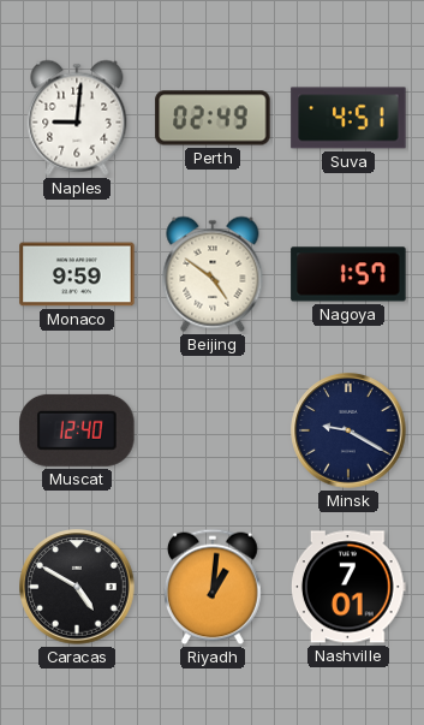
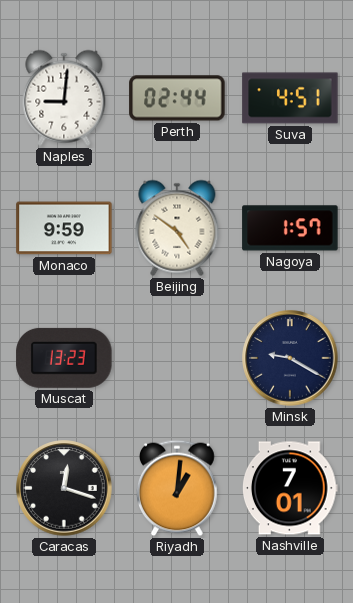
Perth: 02:49 -> 02:44
Muscat: 12:40 -> 13:23
Caracas: 4:50 -> 12:18
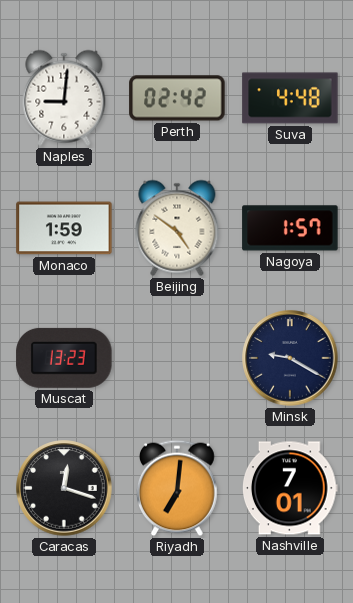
Perth: 02:44 -> 02:42
Suva: 4:51 -> 4:48
Monaco: 9:59 -> 1:59
Riyadh: 1:01 -> 7:01
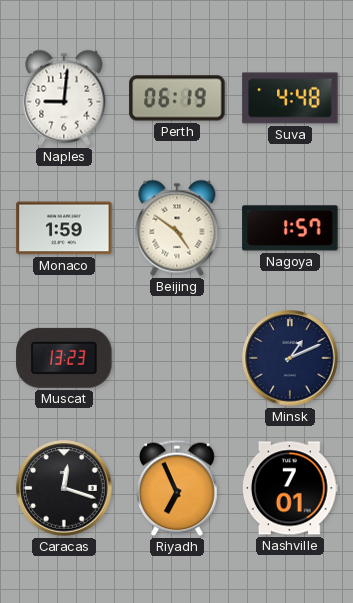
Perth: 02:42 -> 06:19
Minsk: 9:20 -> 1:11
Riyadh: 7:01 -> 6:56
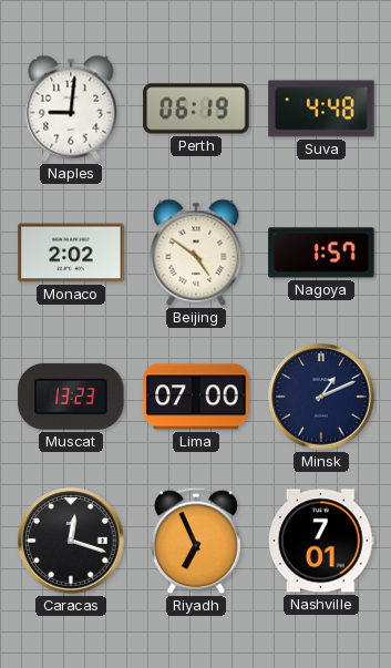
Monaco: 1:59 -> 2:02
Lima: none -> 07:00
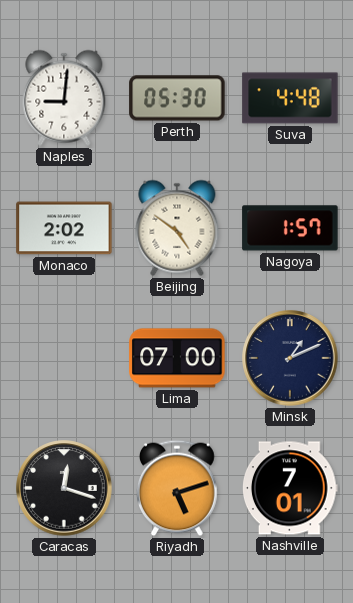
Perth: 06:19 -> 05:30
Muscat: 13:23 -> none
Riyadh: 6:56 -> 5:12
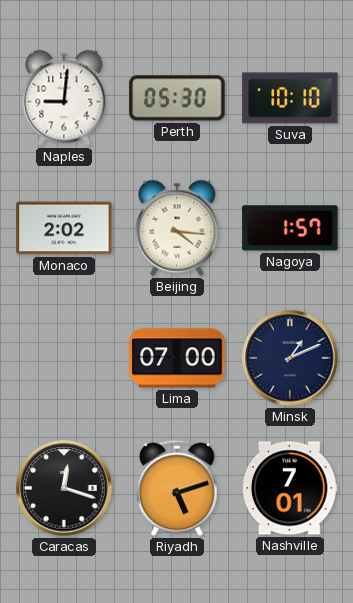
Suva: 4:48 -> 10:10
Beijing: 4:51 -> 4:16
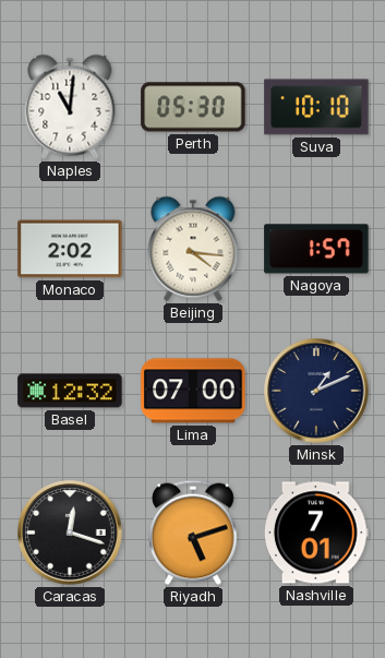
Naples: 9:01 -> 11:01
Basel: none -> 12:32
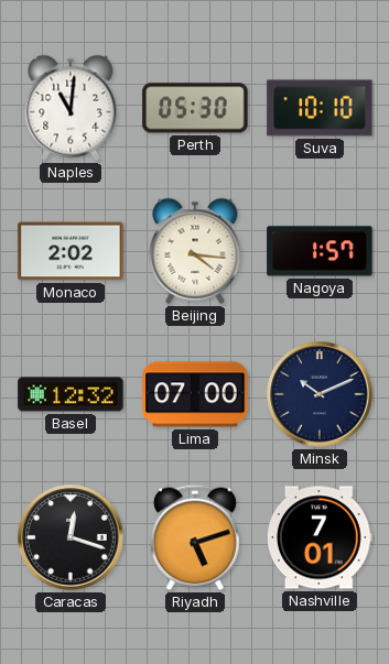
Minsk: 1:11 -> 10:11
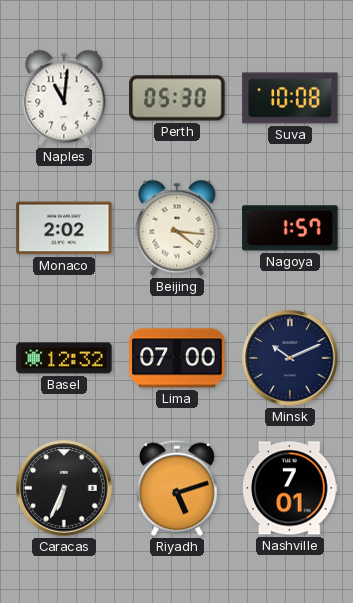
Suva: 10:10 -> 10:08
Caracas: 12:18 -> 6:34
